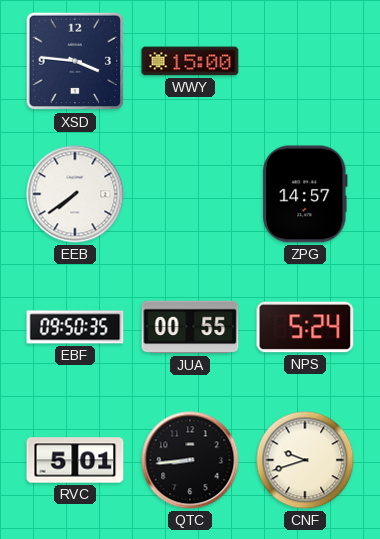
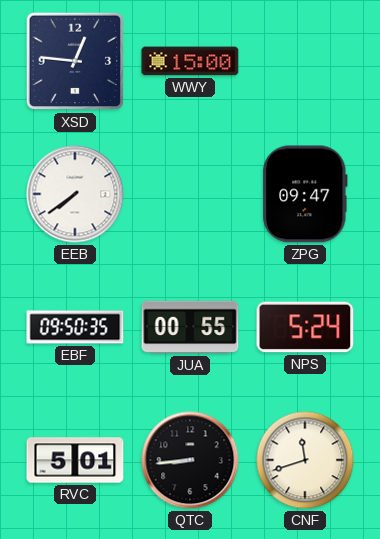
XSD: 3:46 -> 12:46
ZPG: 14:57 -> 09:47
CNF: 9:42 -> 11:42
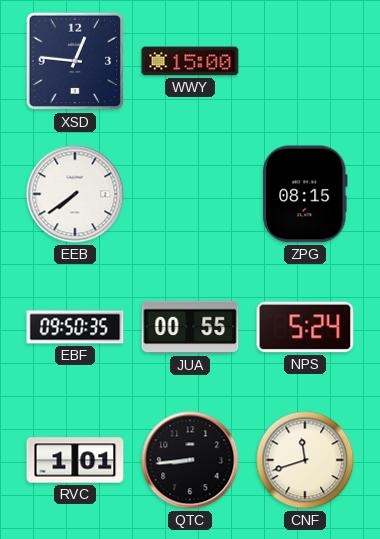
ZPG: 09:47 -> 08:15
RVC: 5:01 -> 1:01
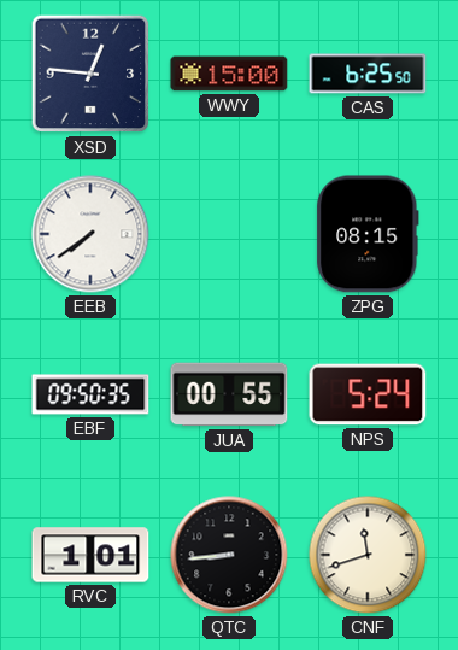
CAS: none -> 6:25
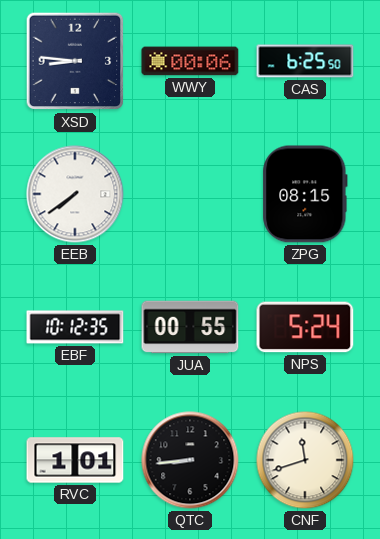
XSD: 12:46 -> 8:46
WWY: 15:00 -> 00:06
EBF: 09:50 -> 10:12
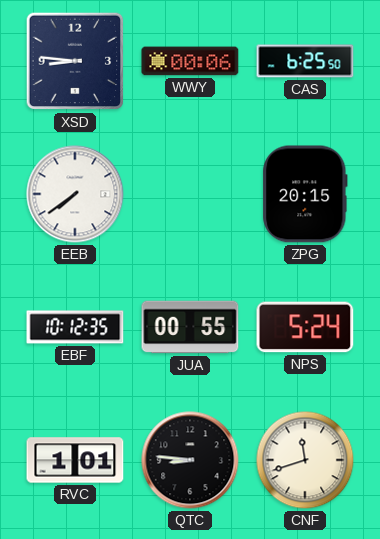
ZPG: 08:15 -> 20:15
QTC: 8:44 -> 8:46
